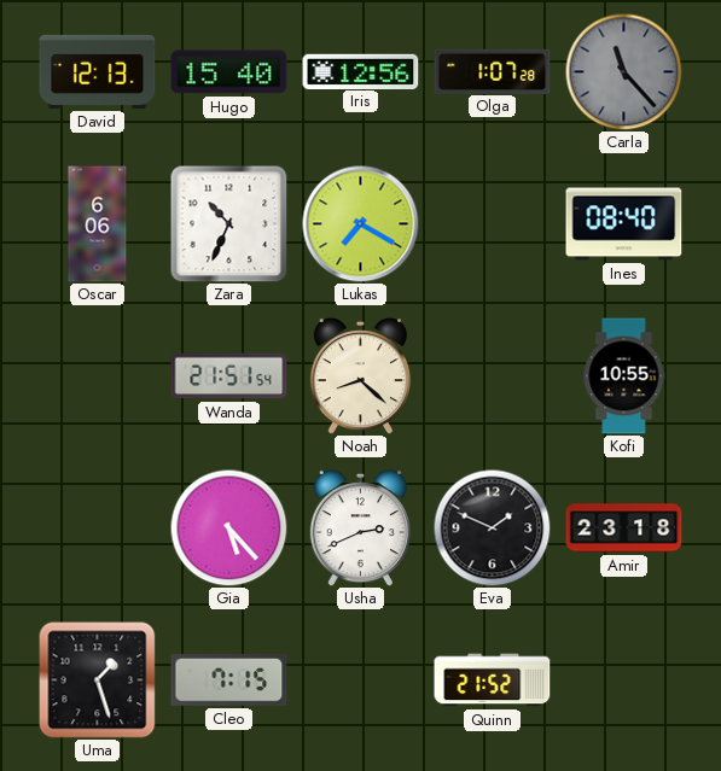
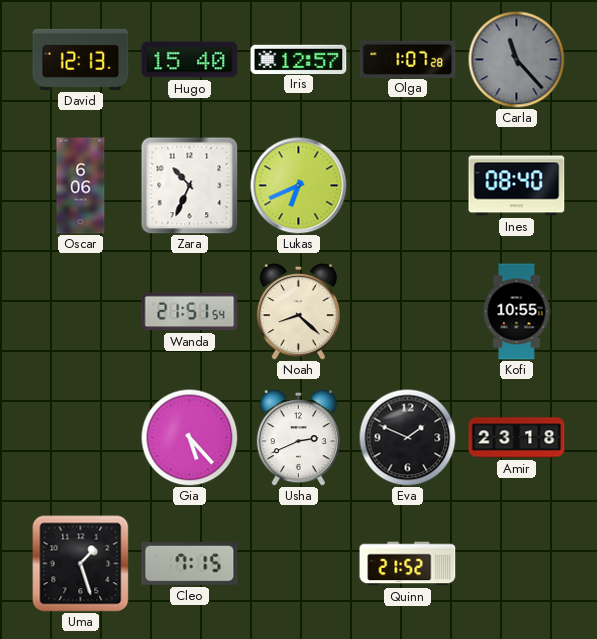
Iris: 12:56 -> 12:57
Lukas: 7:20 -> 6:41
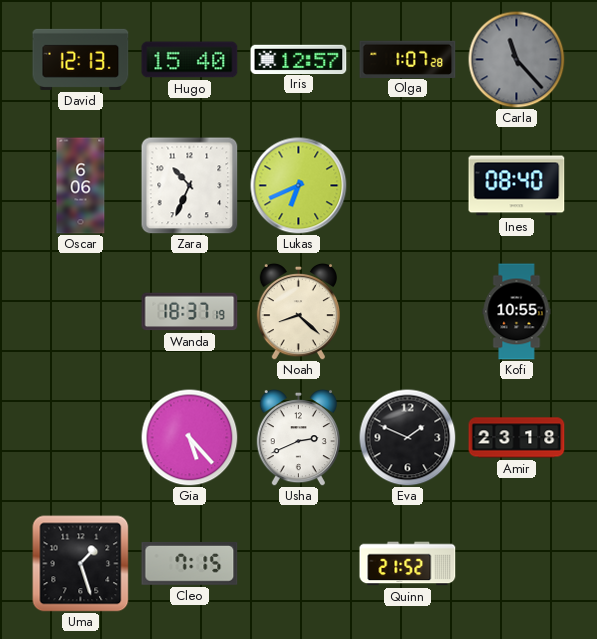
Wanda: 21:51 -> 18:37
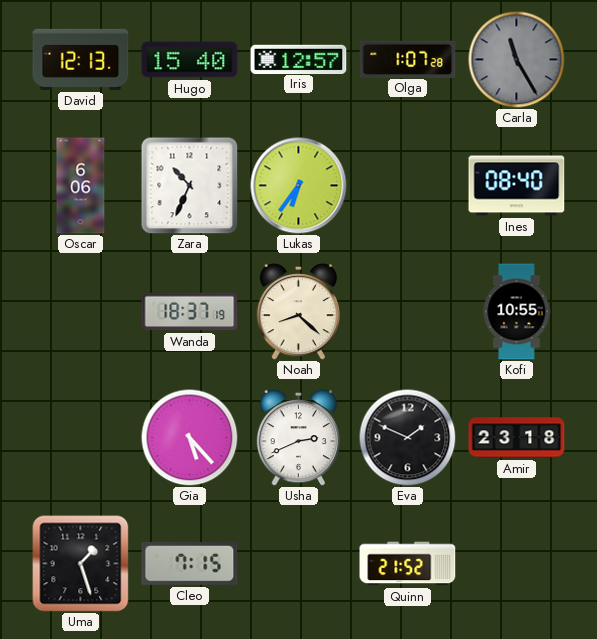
Carla: 11:23 -> 11:25
Lukas: 6:41 -> 6:36
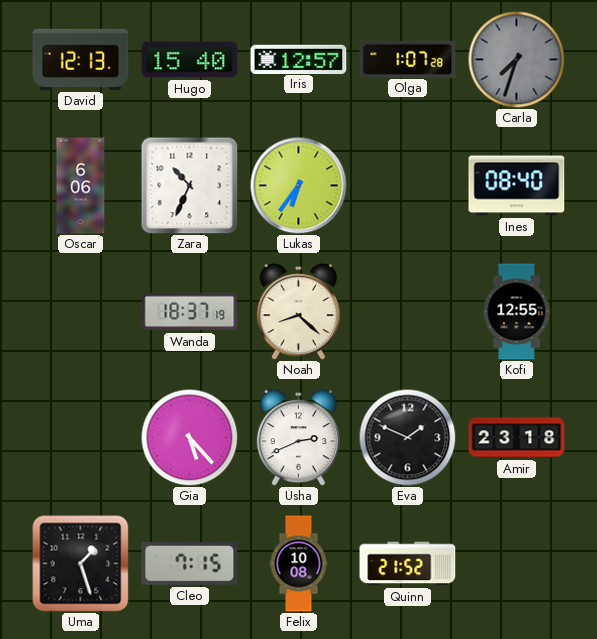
Carla: 11:25 -> 7:33
Kofi: 10:55 -> 12:55
Felix: none -> 10:08
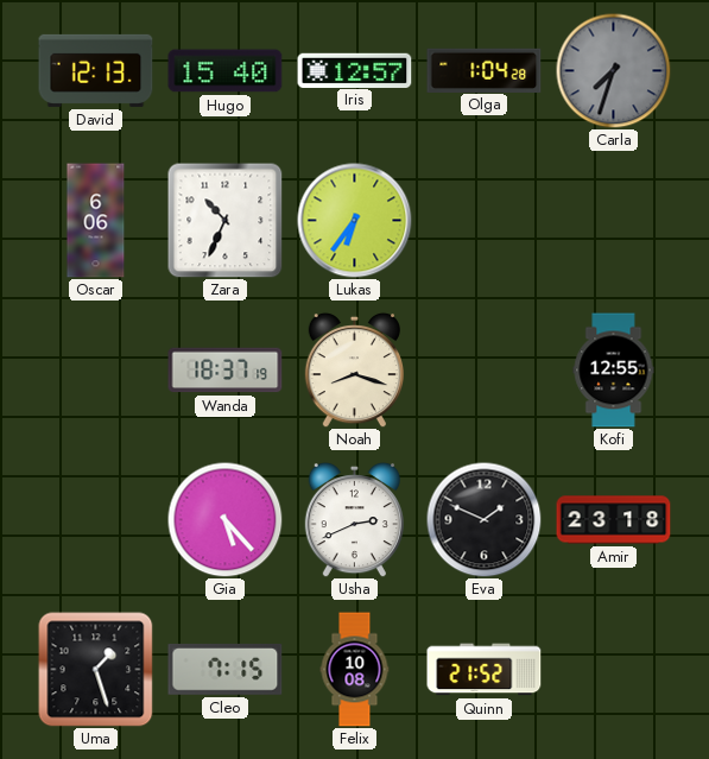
Olga: 1:07 -> 1:04
Ines: 08:40 -> none
Noah: 8:22 -> 8:18
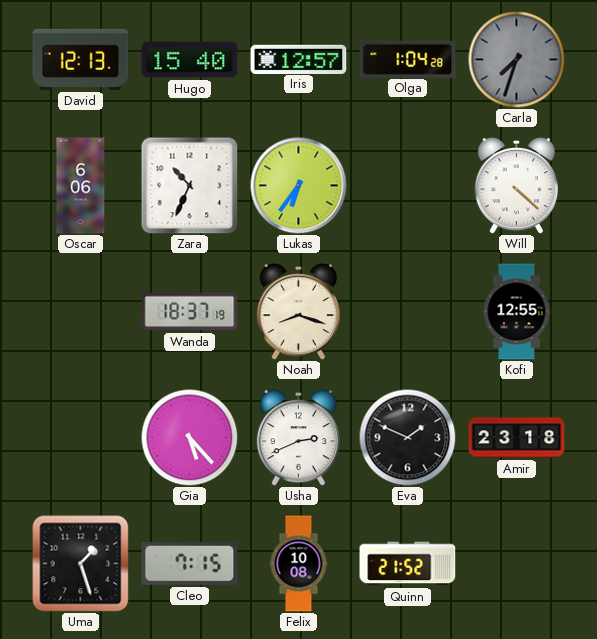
Will: none -> 4:22
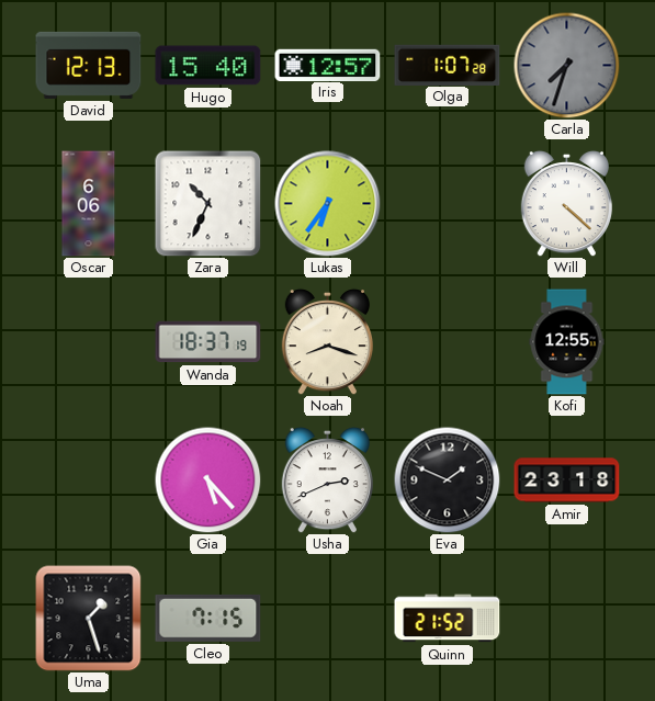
Olga: 1:04 -> 1:07
Felix: 10:08 -> none
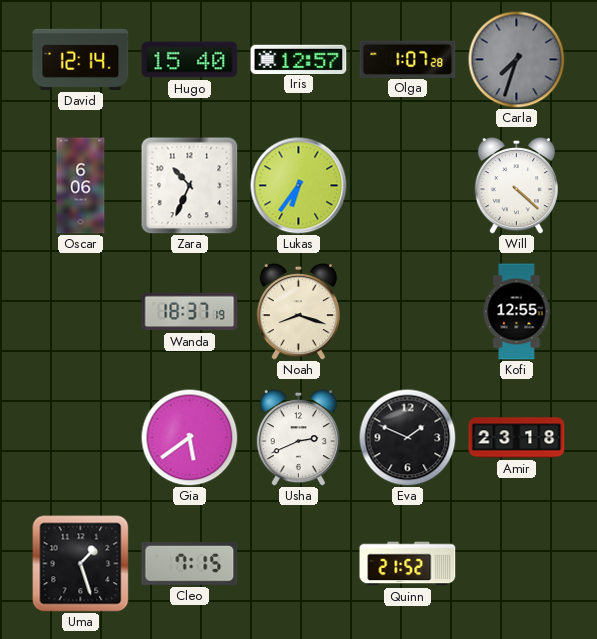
David: 12:13 -> 12:14
Gia: 5:23 -> 5:39
